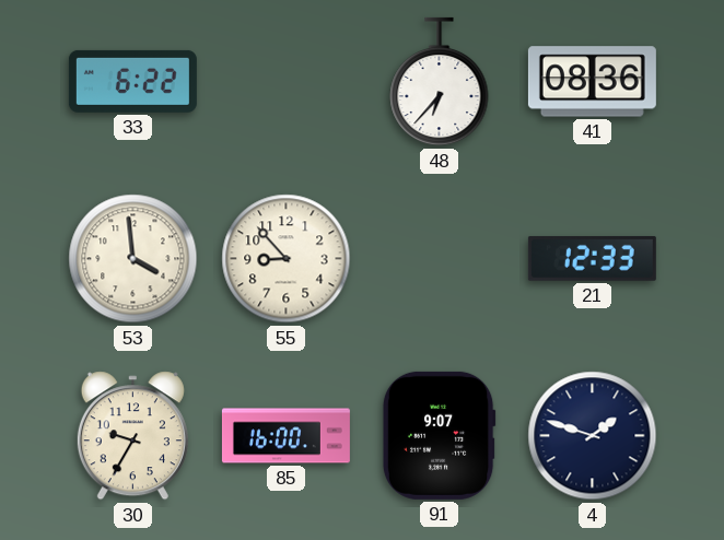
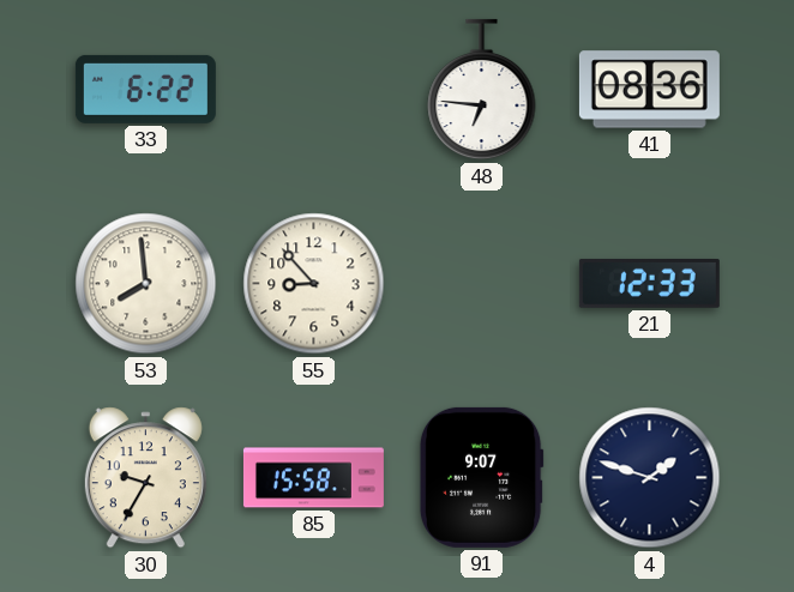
48: 6:37 -> 6:46
53: 3:59 -> 7:59
85: 16:00 -> 15:58
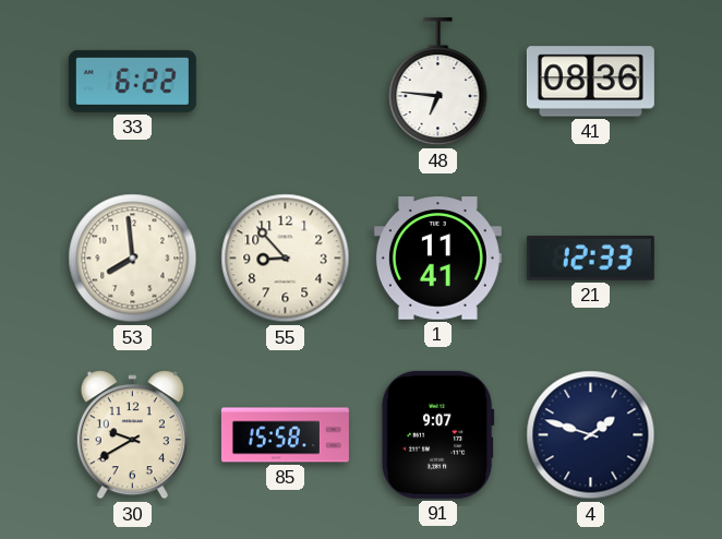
1: none -> 11:41
30: 9:35 -> 9:40
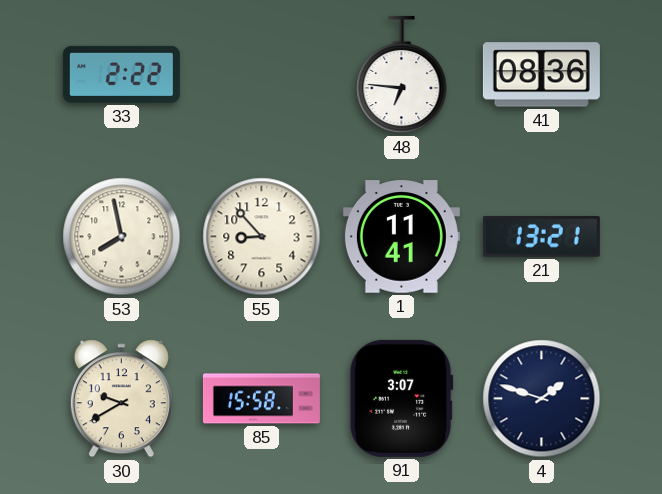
33: 6:22 -> 2:22
53: 7:59 -> 7:58
21: 12:33 -> 13:21
91: 9:07 -> 3:07
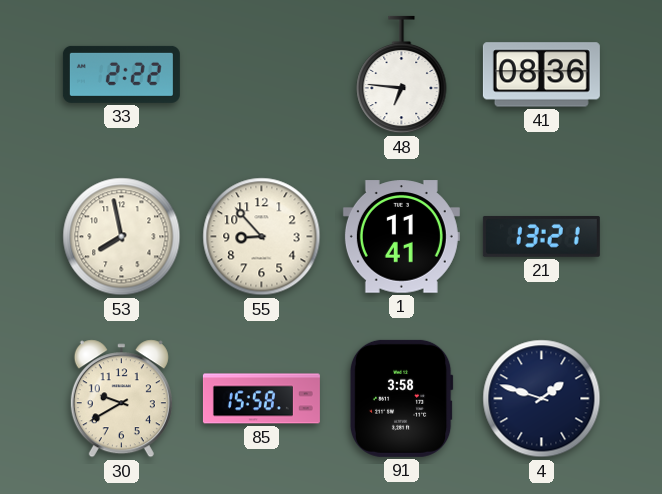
91: 3:07 -> 3:58
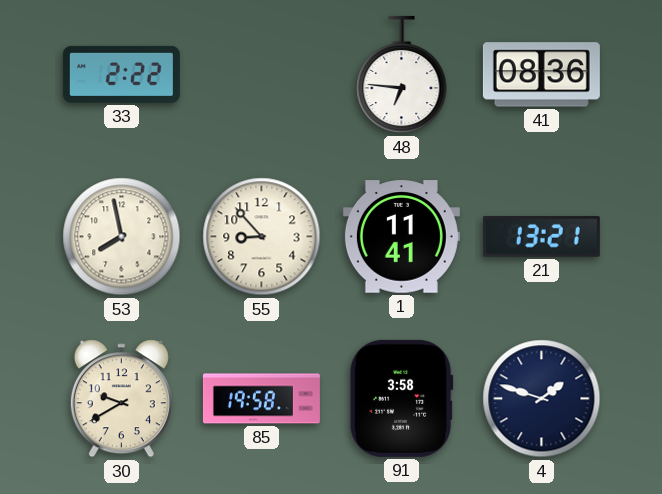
85: 15:58 -> 19:58
